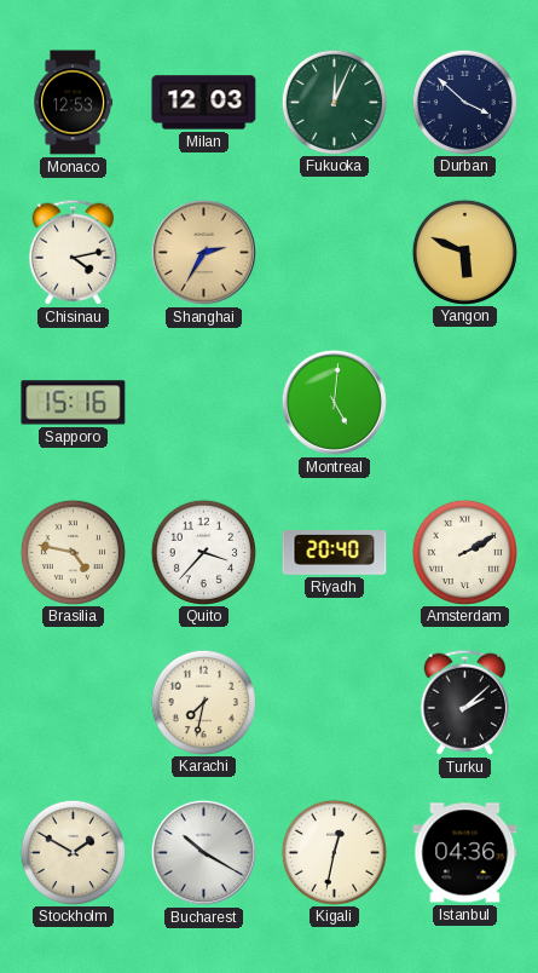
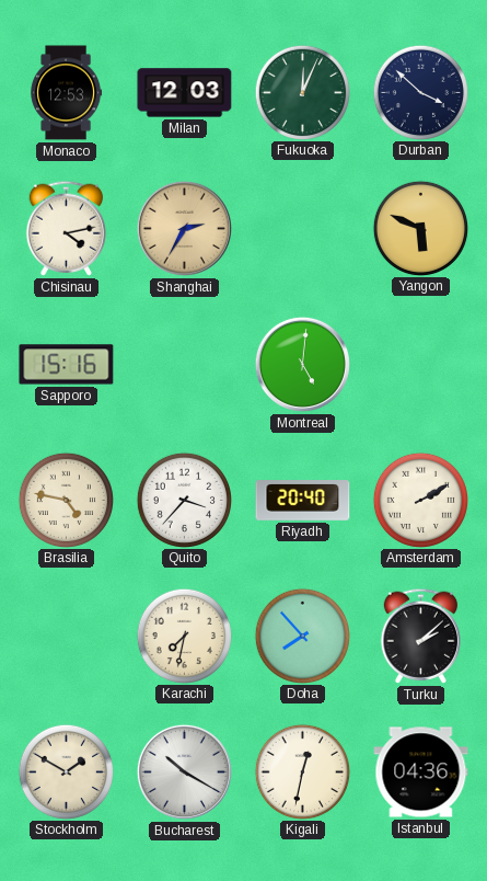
Doha: none -> 7:53
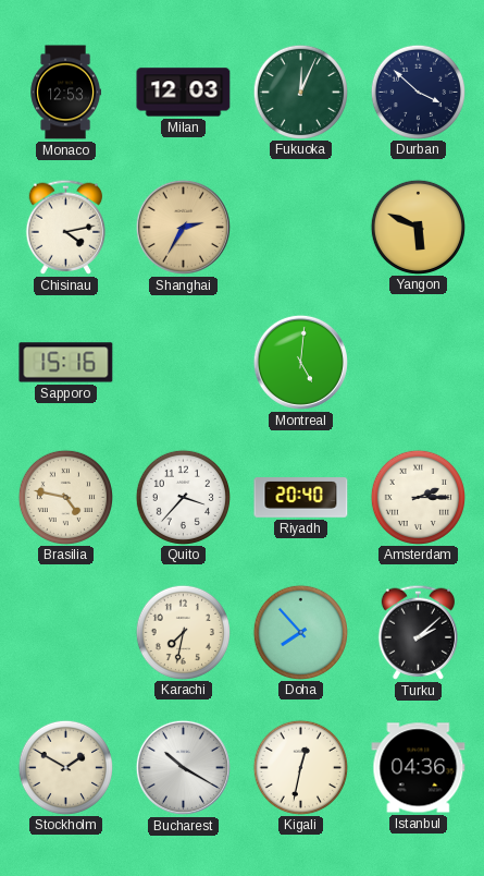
Amsterdam: 2:10 -> 2:15
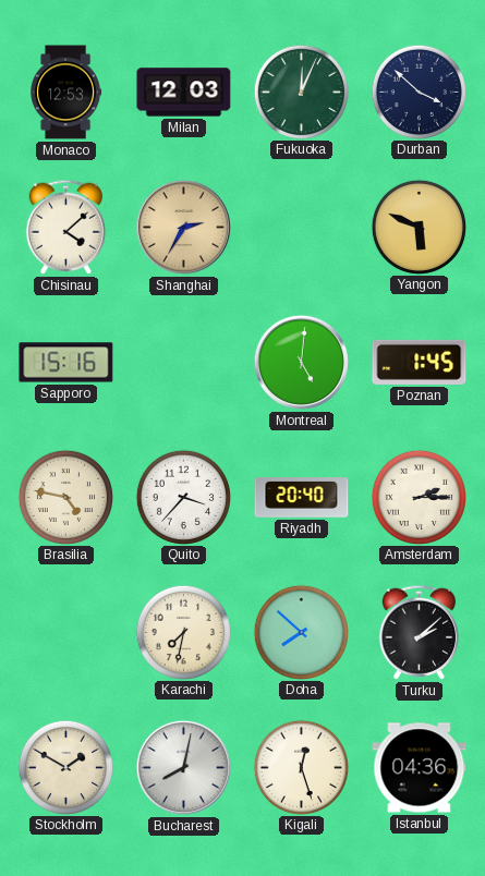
Chisinau: 4:13 -> 4:08
Poznan: none -> 1:45
Doha: 7:53 -> 7:52
Bucharest: 10:20 -> 8:02
Kigali: 12:32 -> 12:27
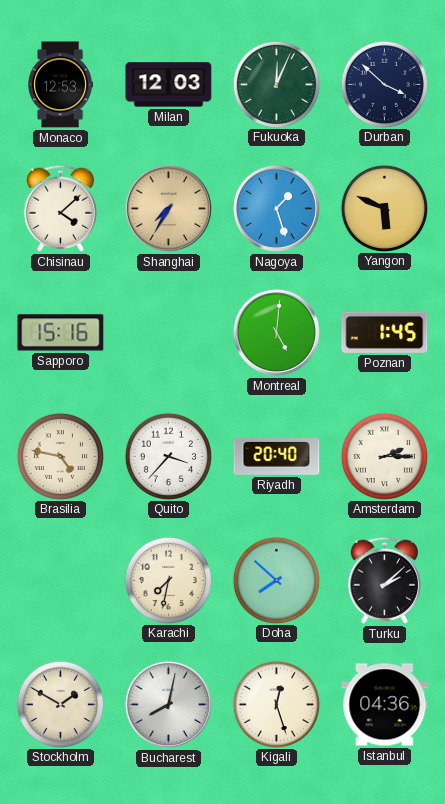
Shanghai: 2:35 -> 7:35
Nagoya: none -> 1:27
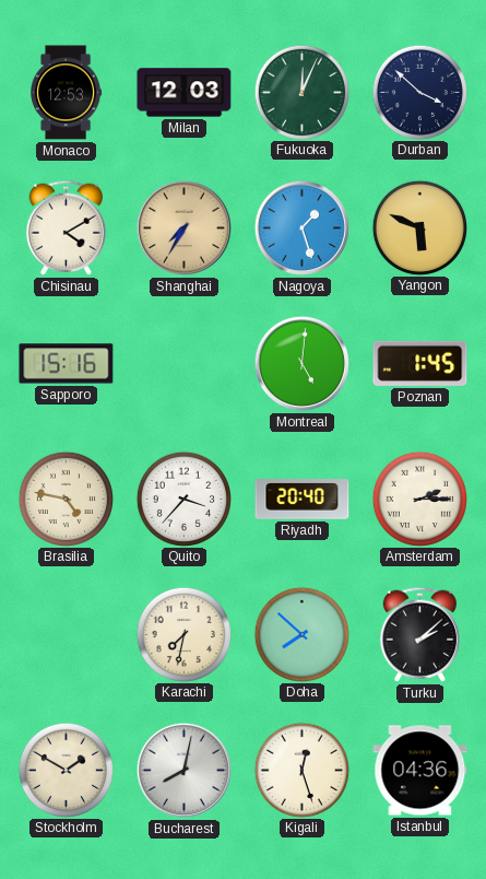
Chisinau: 4:08 -> 4:10
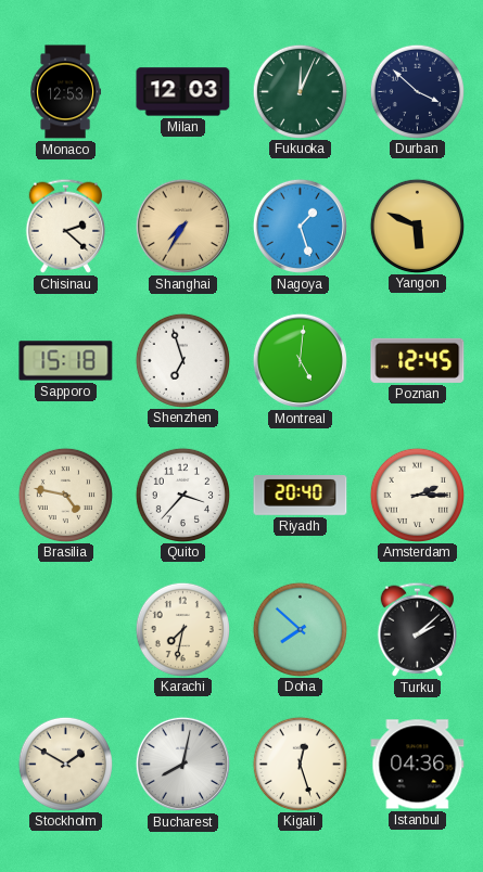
Chisinau: 4:10 -> 2:22
Sapporo: 15:16 -> 15:18
Shenzhen: none -> 6:57
Poznan: 1:45 -> 12:45
